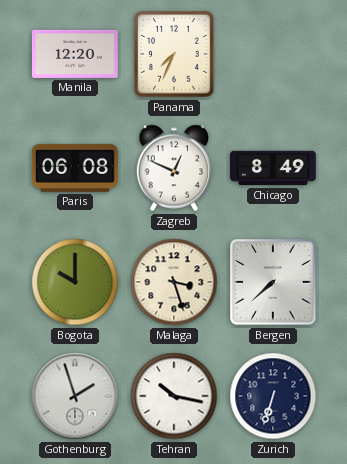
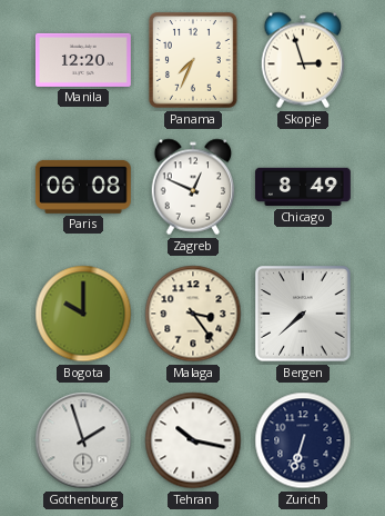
Skopje: none -> 2:57
Malaga: 3:27 -> 3:24
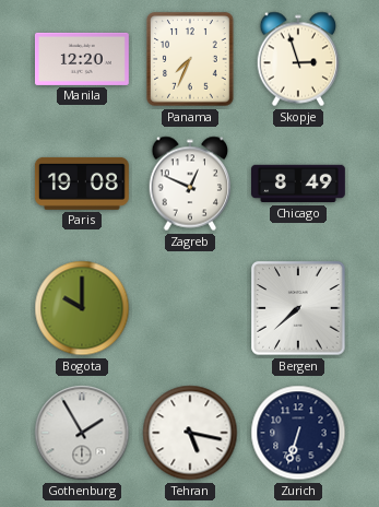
Paris: 06:08 -> 19:08
Malaga: 3:24 -> none
Gothenburg: 1:57 -> 1:55
Tehran: 10:17 -> 5:17
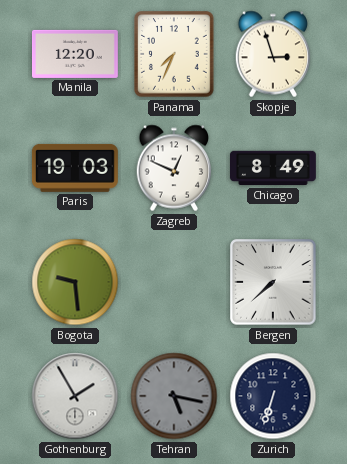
Paris: 19:08 -> 19:03
Bogota: 10:00 -> 9:29
Tehran dial: white -> grey
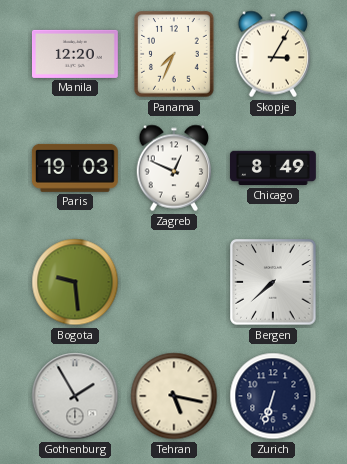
Skopje: 2:57 -> 3:05
Tehran dial: grey -> cream
